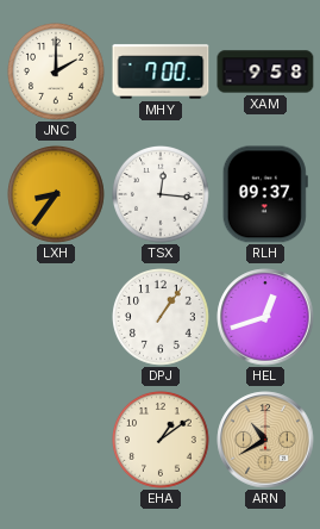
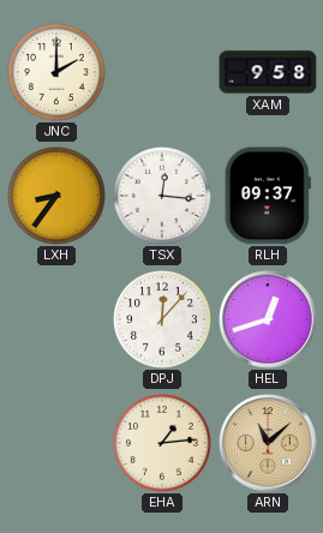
MHY: 7:00 -> none
DPJ: 1:06 -> 12:07
EHA: 1:09 -> 1:14
ARN: 10:40 -> 11:08
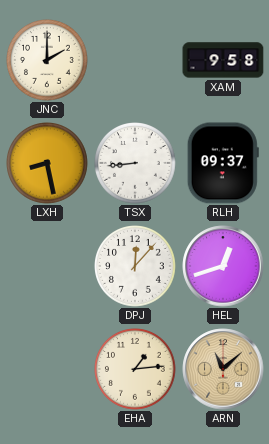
LXH: 8:36 -> 8:28
TSX: 12:16 -> 8:44
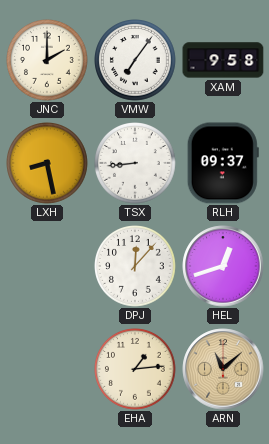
VMW: none -> 7:06
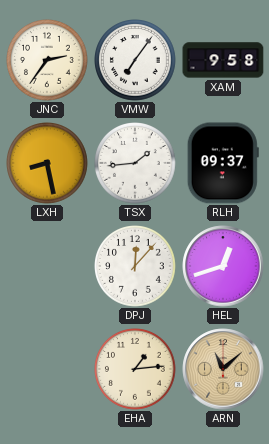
JNC: 2:00 -> 2:36
TSX: 8:44 -> 1:44
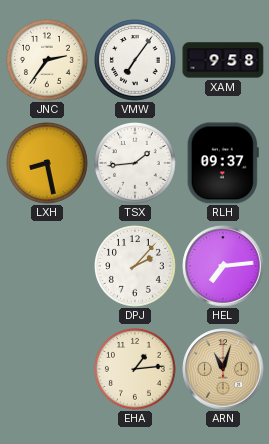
DPJ: 12:07 -> 2:07
HEL: 12:42 -> 7:14
ARN: 11:08 -> 11:03
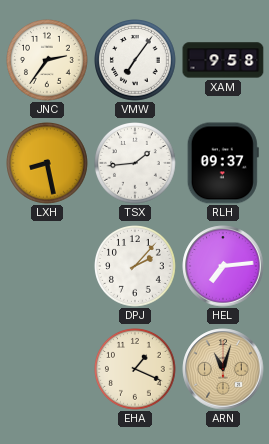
EHA: 1:14 -> 1:19
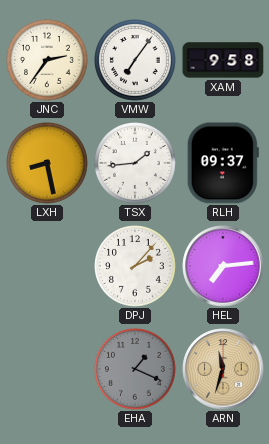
EHA dial: cream -> grey
ARN: 11:03 -> 11:33
